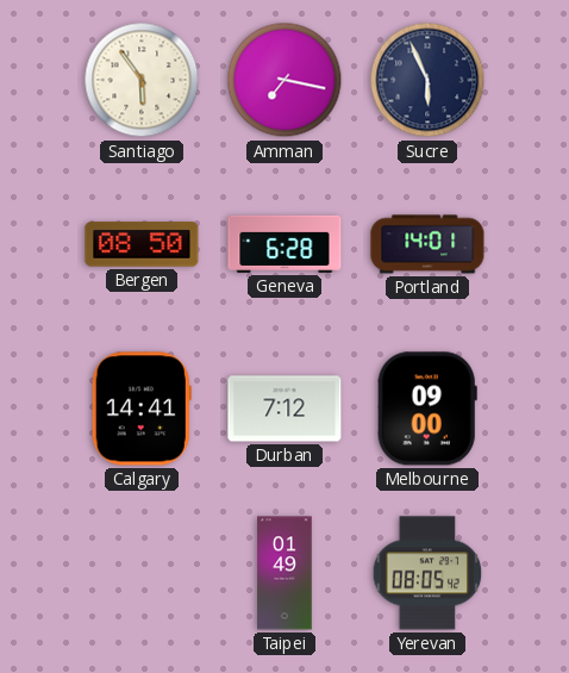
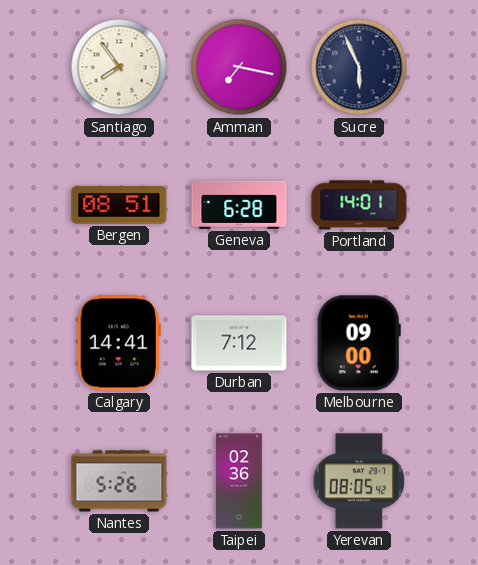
Santiago: 5:54 -> 7:54
Bergen: 08:50 -> 08:51
Nantes: none -> 5:26
Taipei: 01:49 -> 02:36
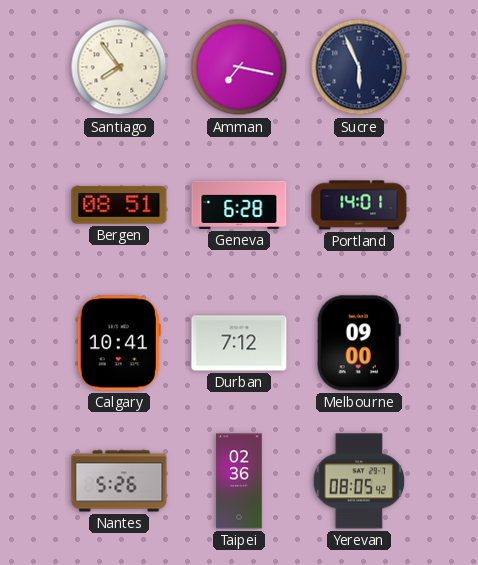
Calgary: 14:41 -> 10:41
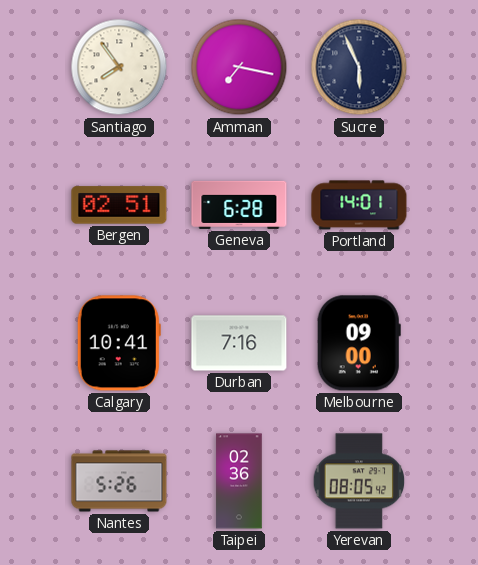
Bergen: 08:51 -> 02:51
Durban: 7:12 -> 7:16
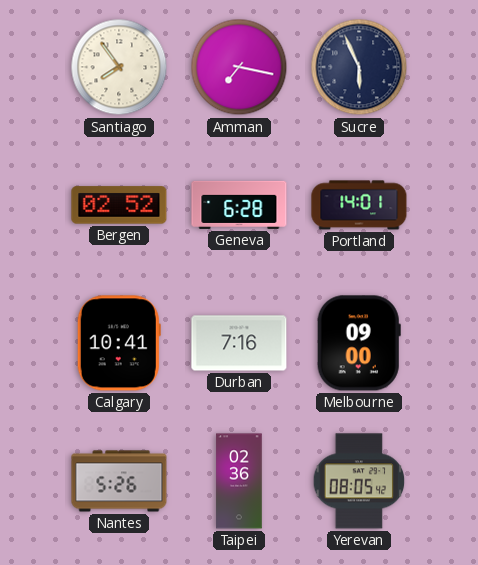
Bergen: 02:51 -> 02:52
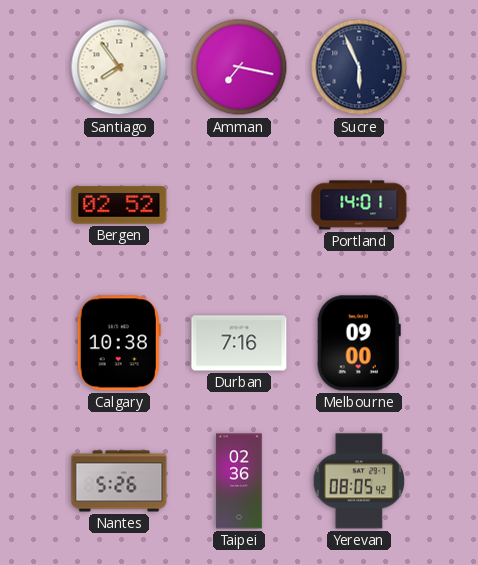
Geneva: 6:28 -> none
Calgary: 10:41 -> 10:38
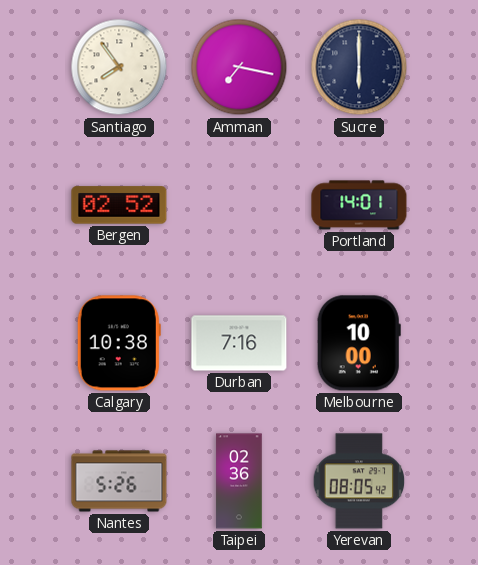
Sucre: 5:56 -> 6:00
Melbourne: 09:00 -> 10:00
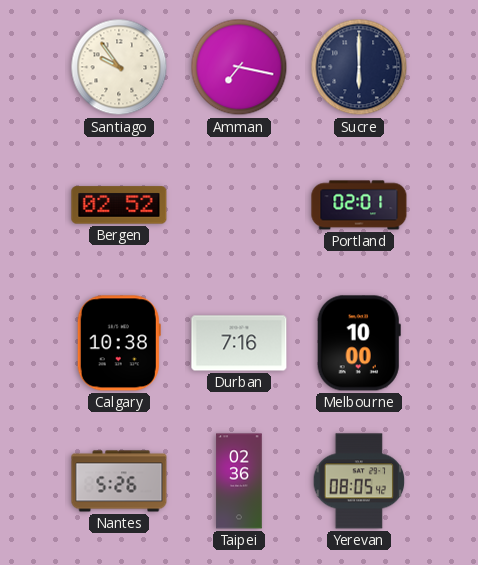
Santiago: 7:54 -> 9:54
Portland: 14:01 -> 02:01
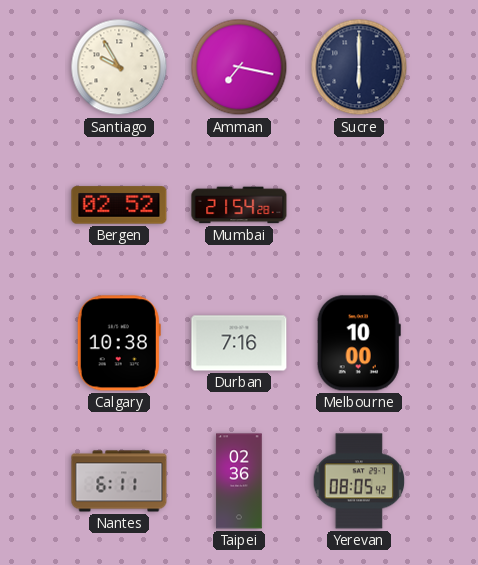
Santiago: 9:54 -> 9:55
Mumbai: none -> 21:54
Portland: 02:01 -> none
Nantes: 5:26 -> 6:11
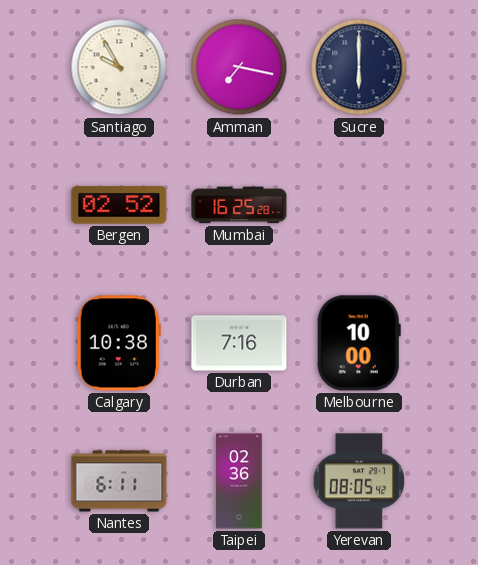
Mumbai: 21:54 -> 16:25
